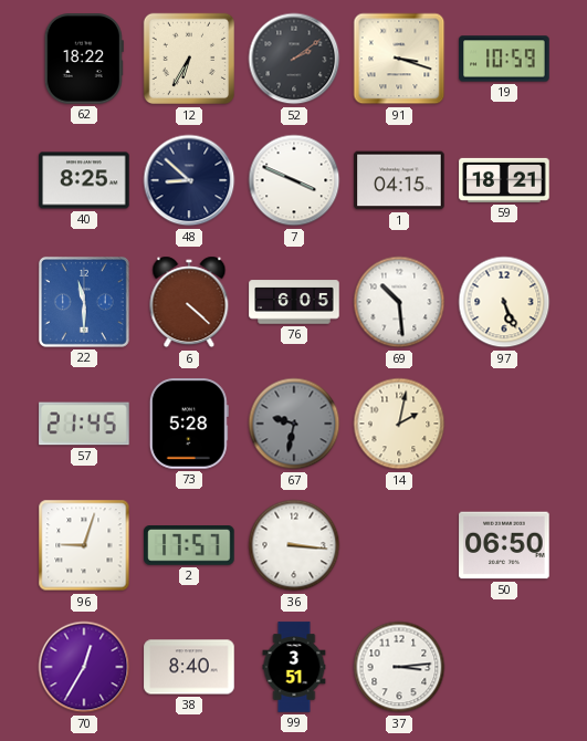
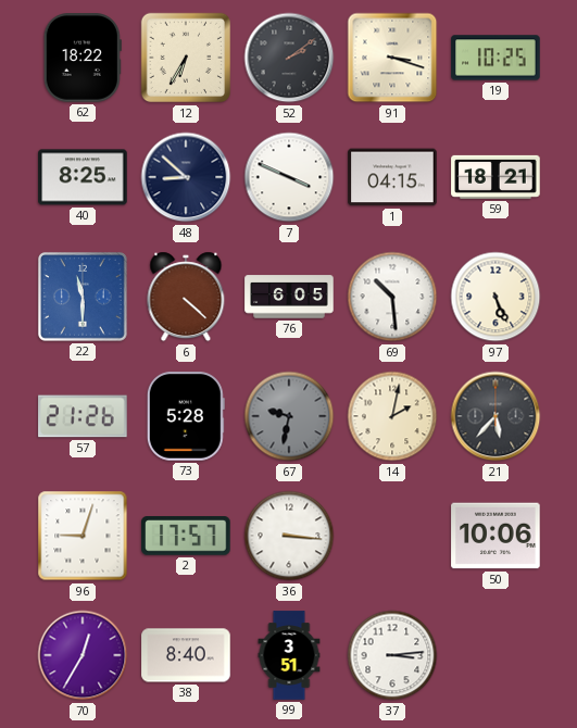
19: 10:59 -> 10:25
57: 21:45 -> 21:26
21: none -> 5:37
50: 06:50 -> 10:06
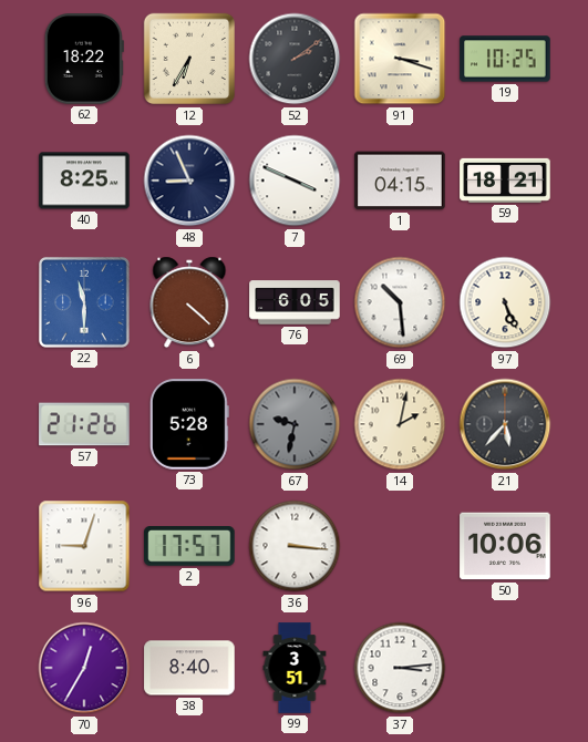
48: 8:52 -> 8:56
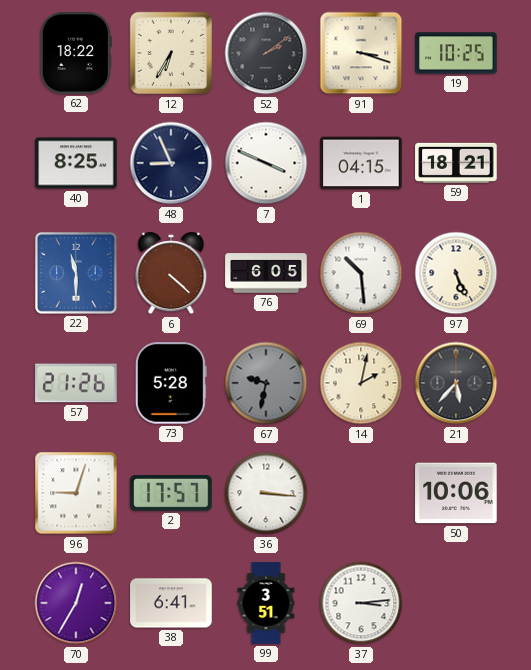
38: 8:40 -> 6:41
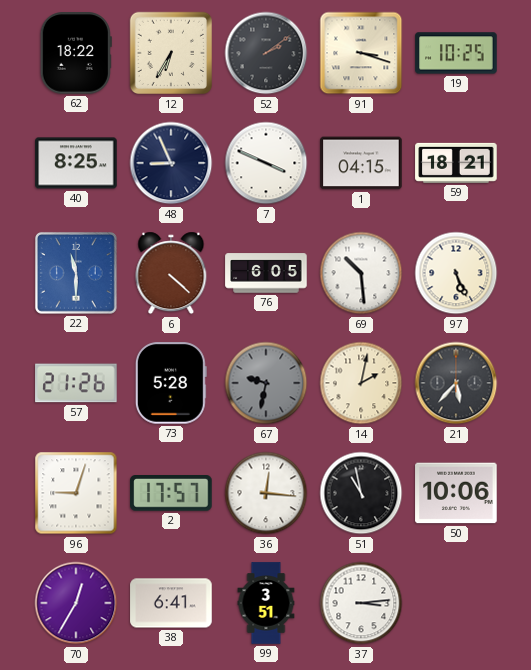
36: 3:16 -> 12:16
51: none -> 10:58
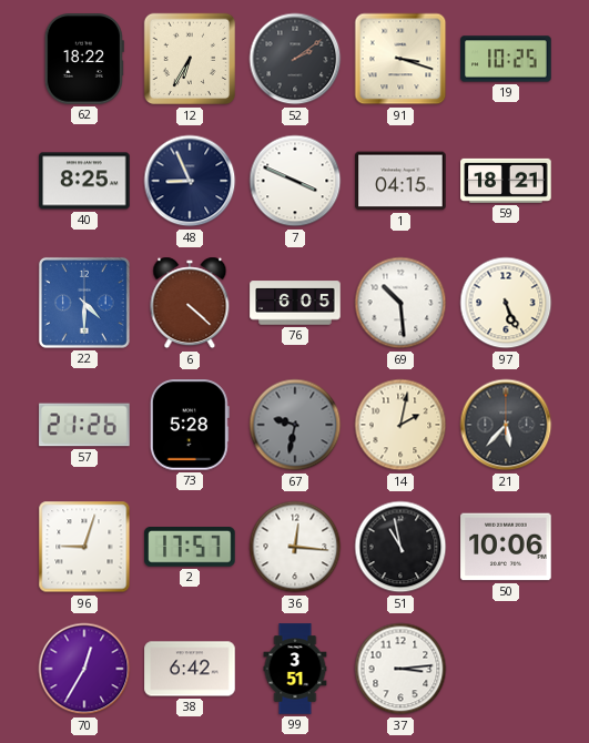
22: 11:30 -> 4:30
38: 6:41 -> 6:42
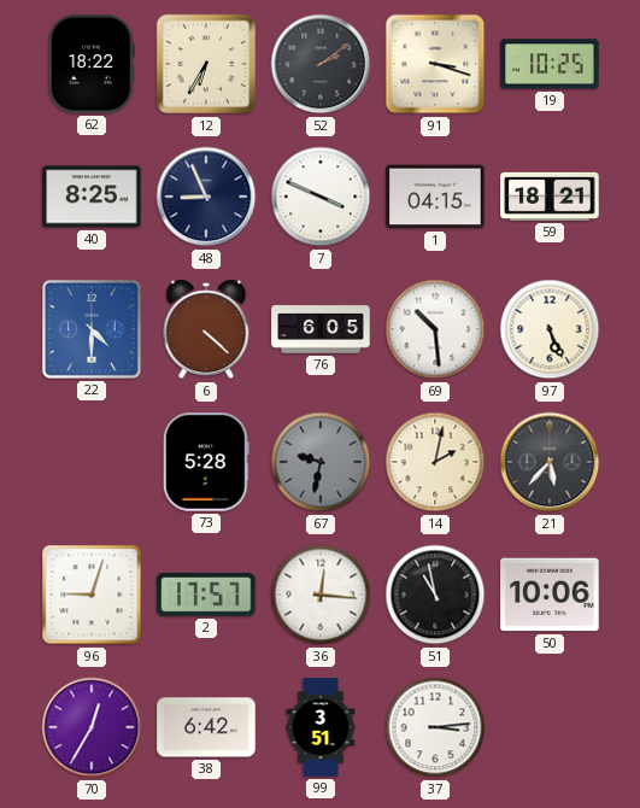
57: 21:26 -> none
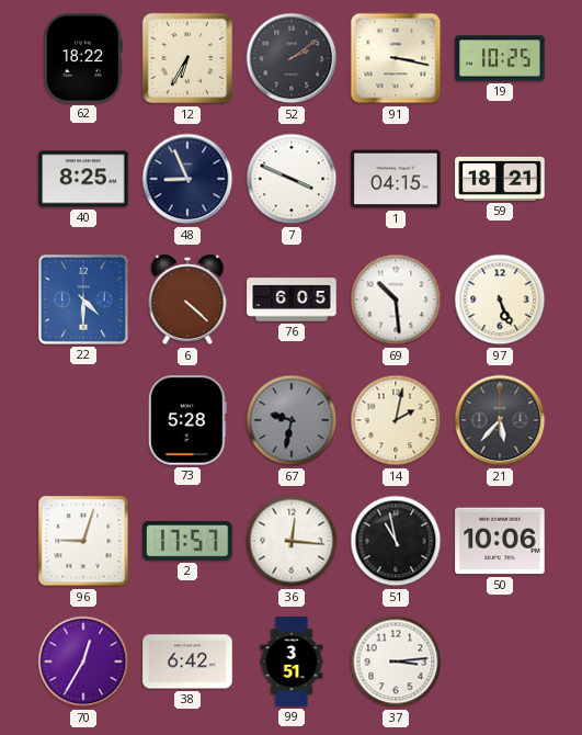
91: 3:18 -> 3:17
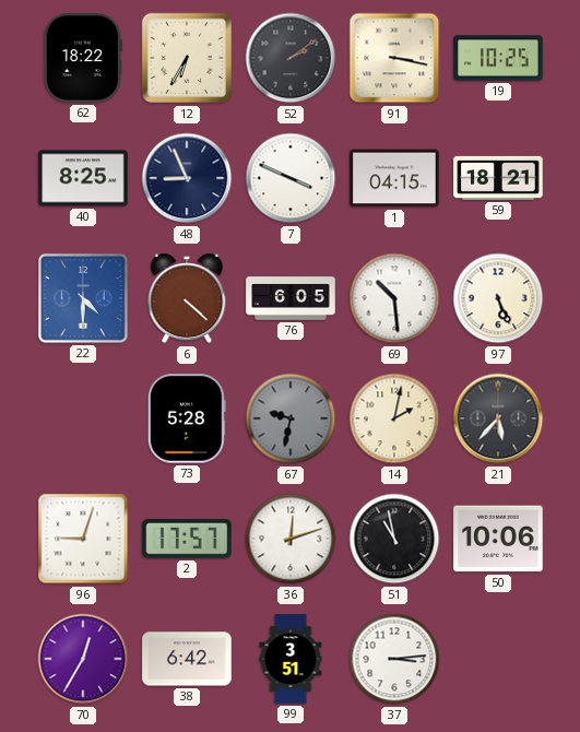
36: 12:16 -> 12:12
